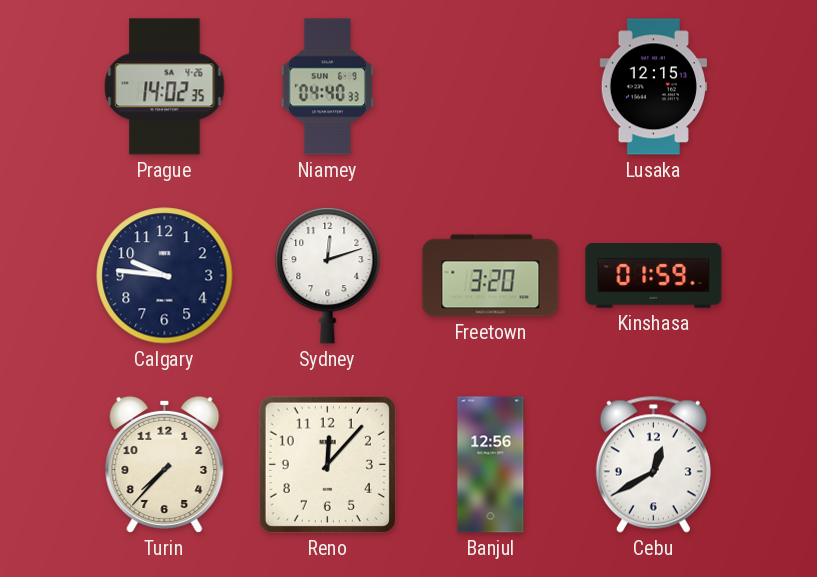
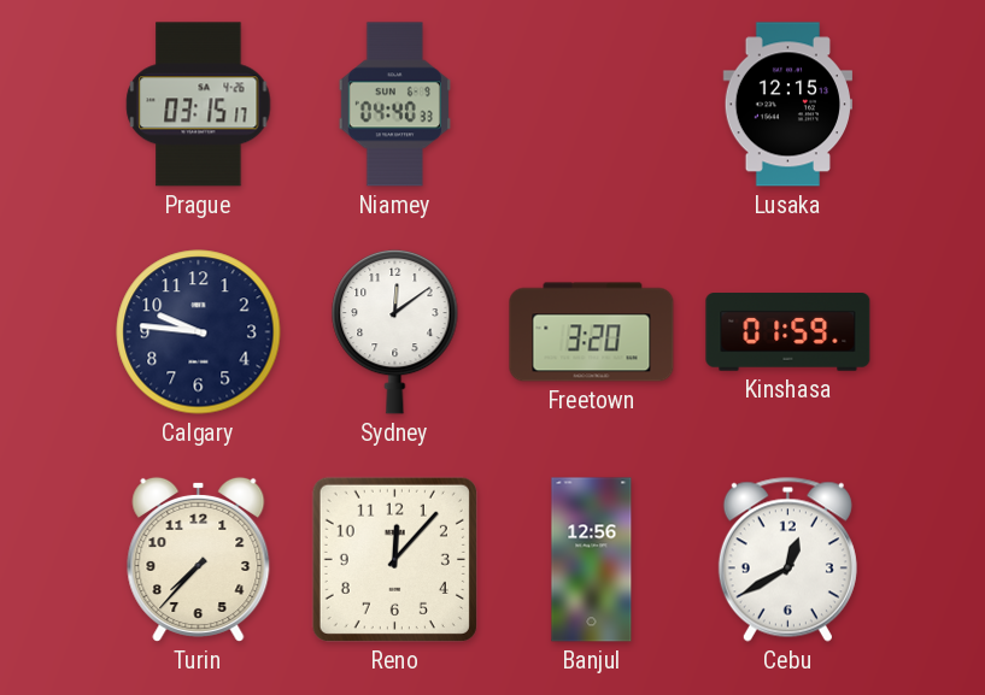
Prague: 14:02 -> 03:15
Sydney: 12:12 -> 12:09
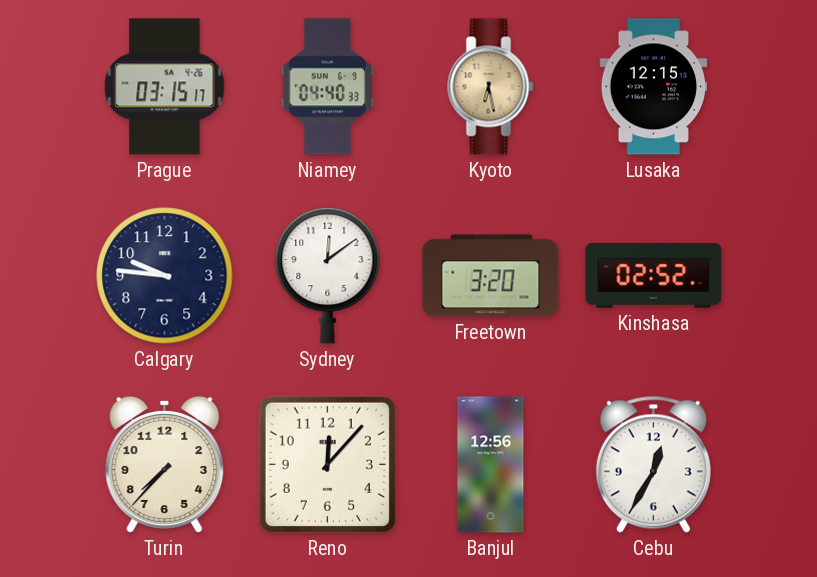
Kyoto: none -> 6:28
Kinshasa: 01:59 -> 02:52
Cebu: 12:40 -> 12:35
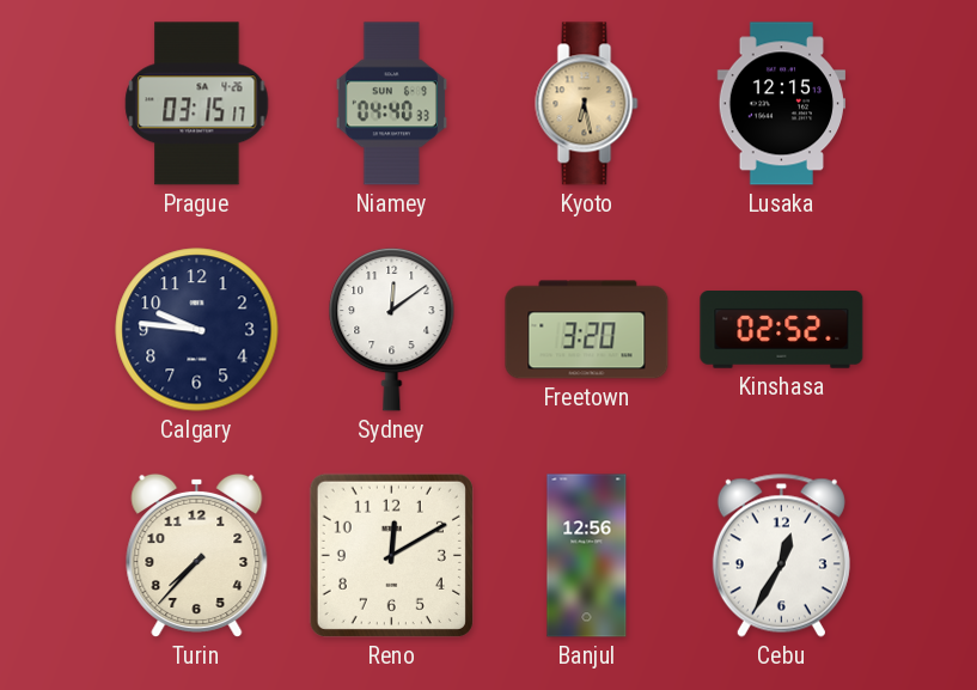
Reno: 12:07 -> 12:10
